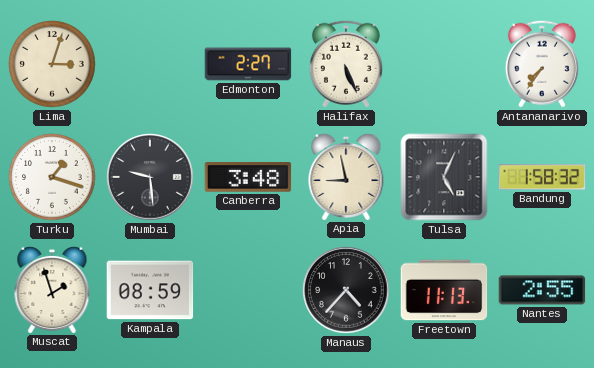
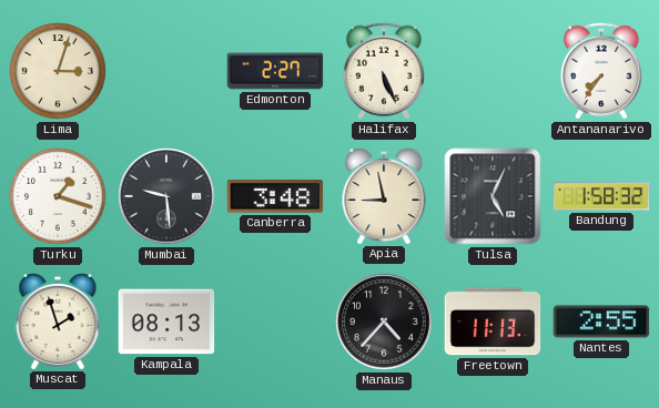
Kampala: 08:59 -> 08:13
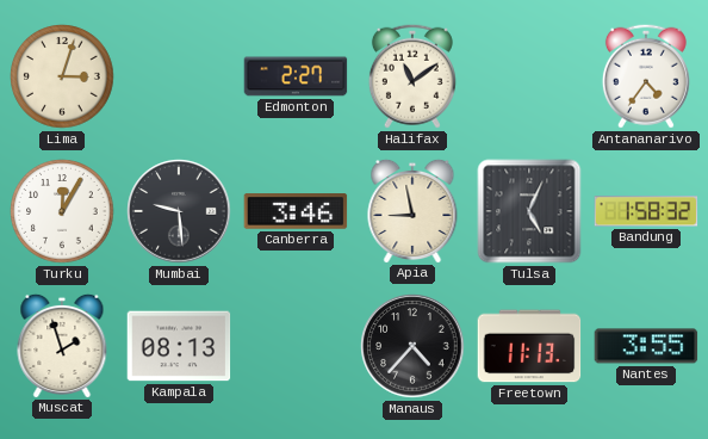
Halifax: 5:26 -> 11:09
Antananarivo: 7:36 -> 4:36
Turku: 1:18 -> 12:05
Canberra: 3:48 -> 3:46
Nantes: 2:55 -> 3:55
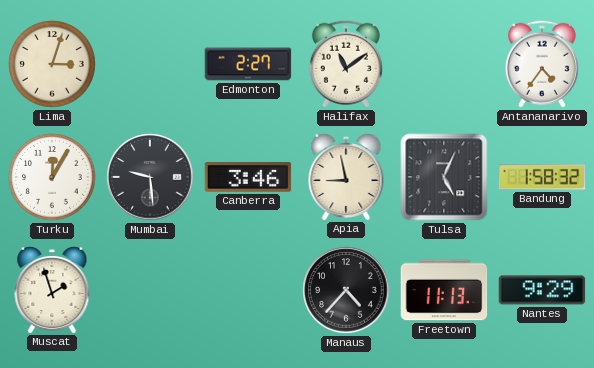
Kampala: 08:13 -> none
Nantes: 3:55 -> 9:29
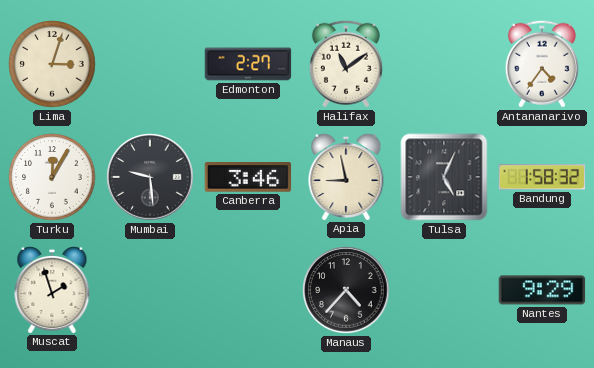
Freetown: 11:13 -> none
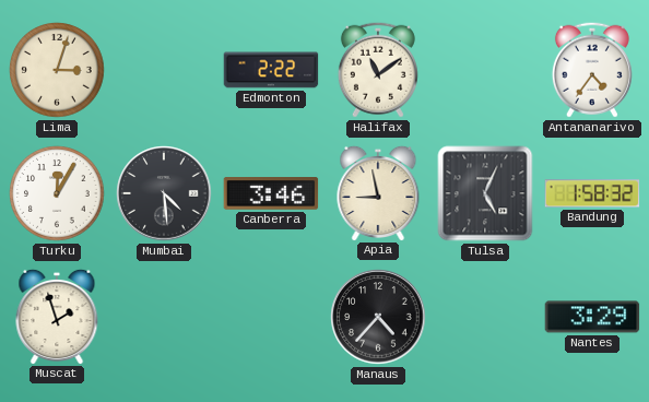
Edmonton: 2:27 -> 2:22
Mumbai: 9:29 -> 4:29
Nantes: 9:29 -> 3:29
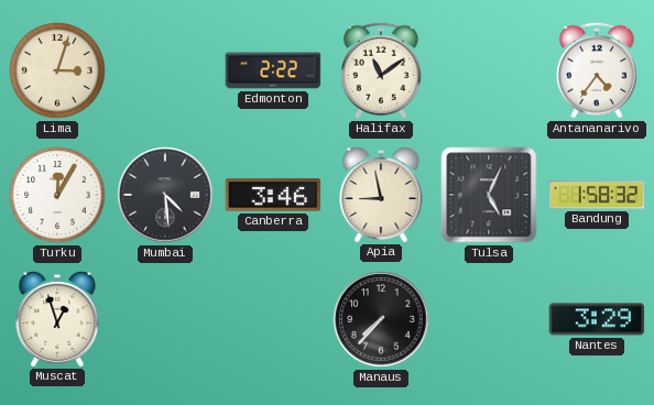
Muscat: 1:57 -> 12:57
Manaus: 4:37 -> 7:37
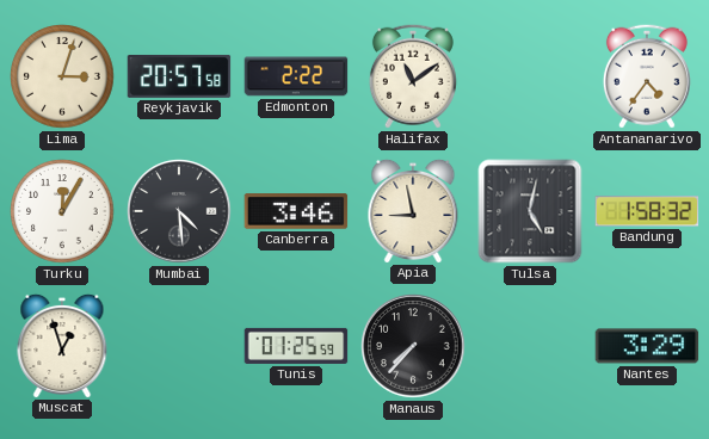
Reykjavik: none -> 20:57
Tulsa: 5:04 -> 5:02
Tunis: none -> 01:25
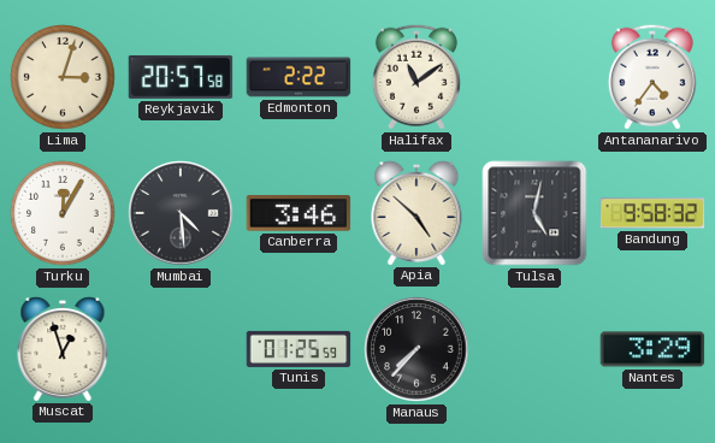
Apia: 8:58 -> 4:52
Bandung: 1:58 -> 9:58
